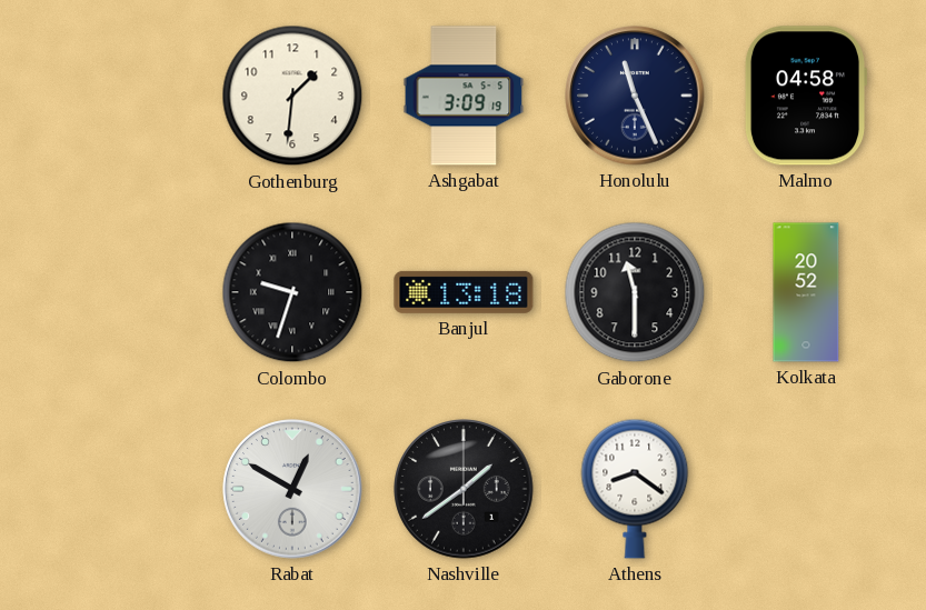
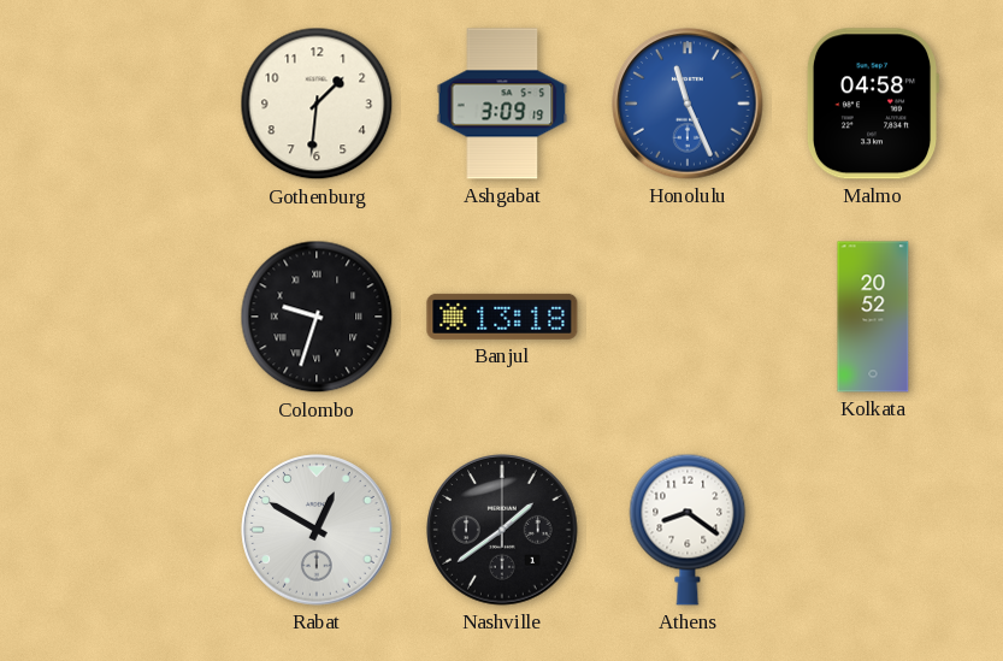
Honolulu dial: navy -> blue
Gaborone: 11:30 -> none
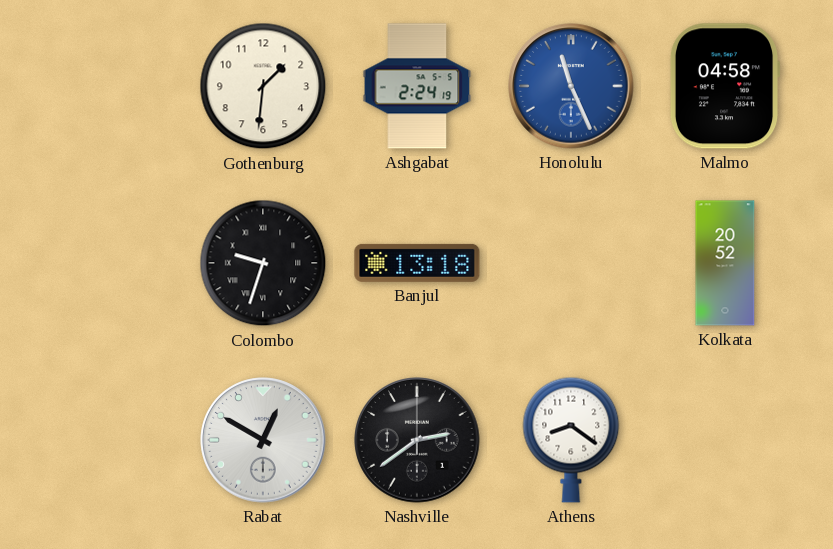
Ashgabat: 3:09 -> 2:24
Nashville: 1:39 -> 2:39
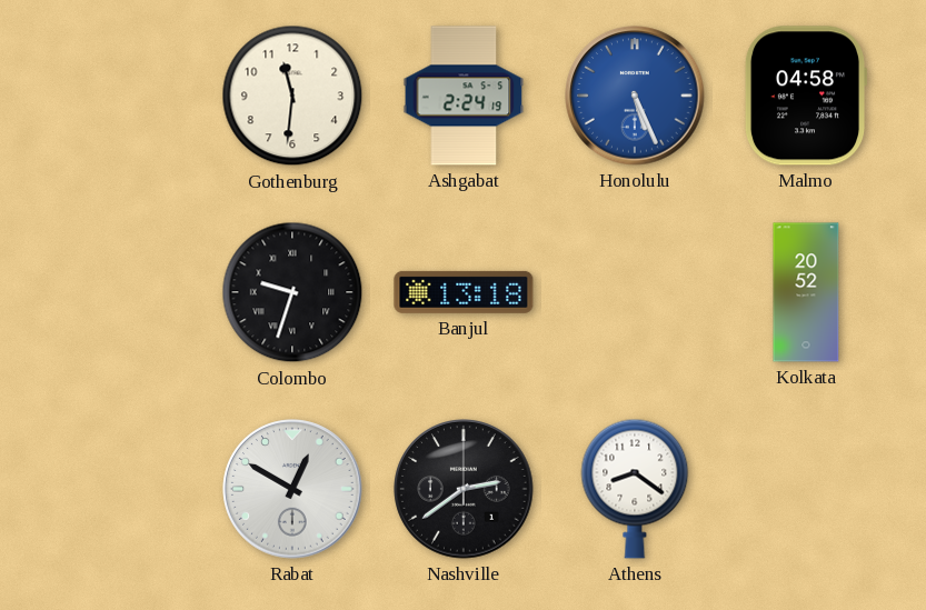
Gothenburg: 1:31 -> 11:31
Honolulu: 11:26 -> 5:26
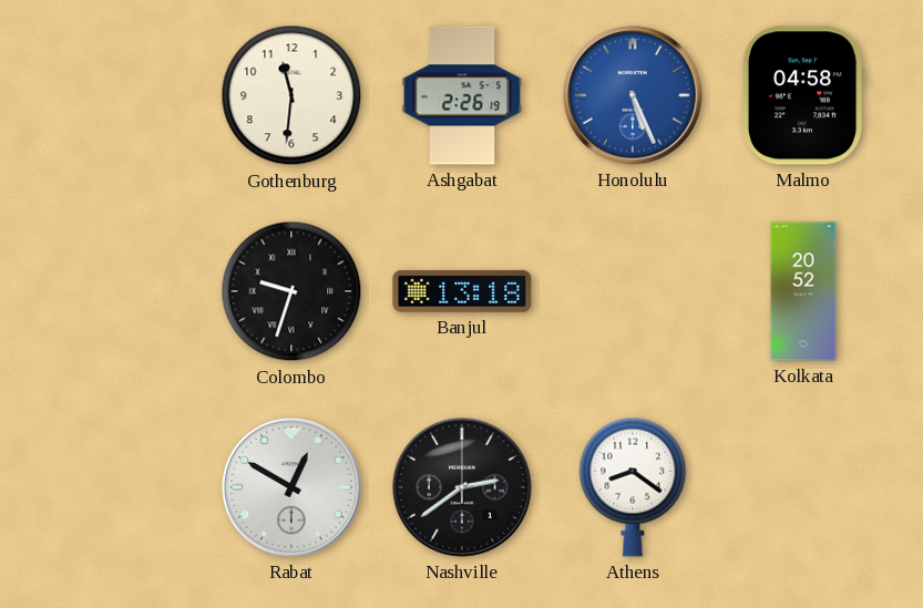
Ashgabat: 2:24 -> 2:26
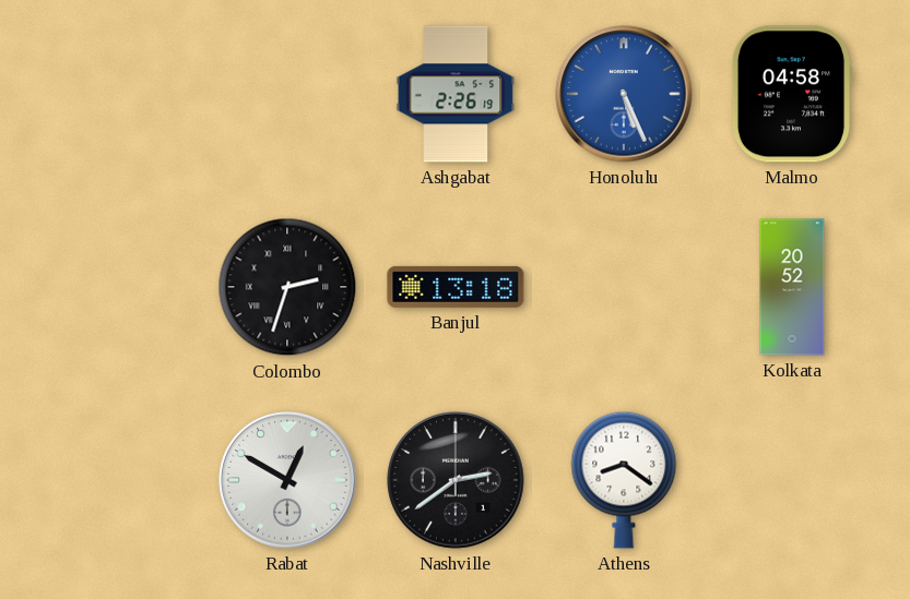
Gothenburg: 11:31 -> none
Colombo: 9:33 -> 2:33
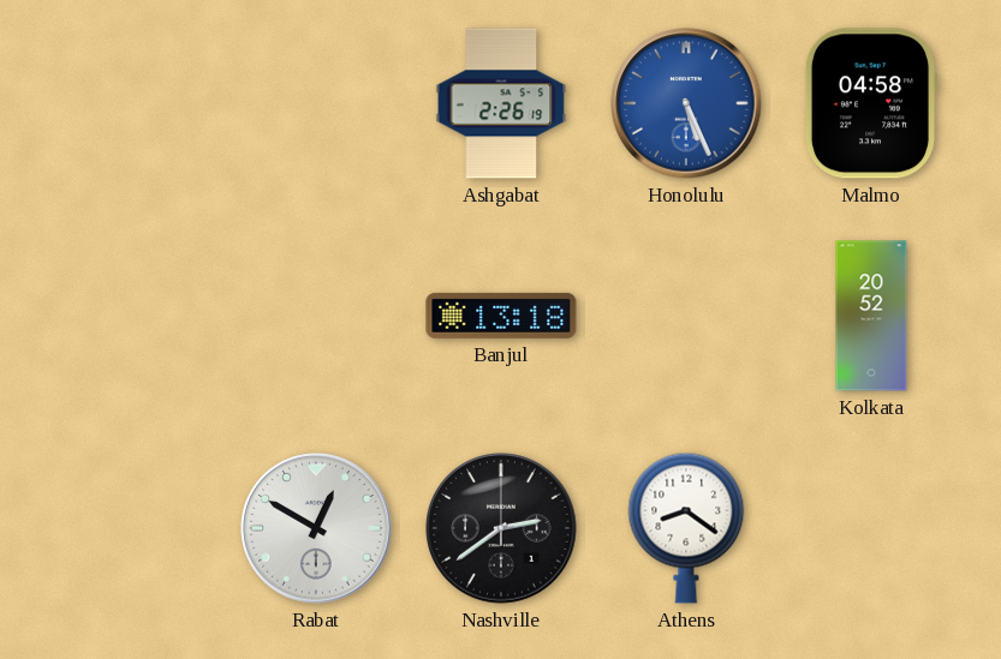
Colombo: 2:33 -> none
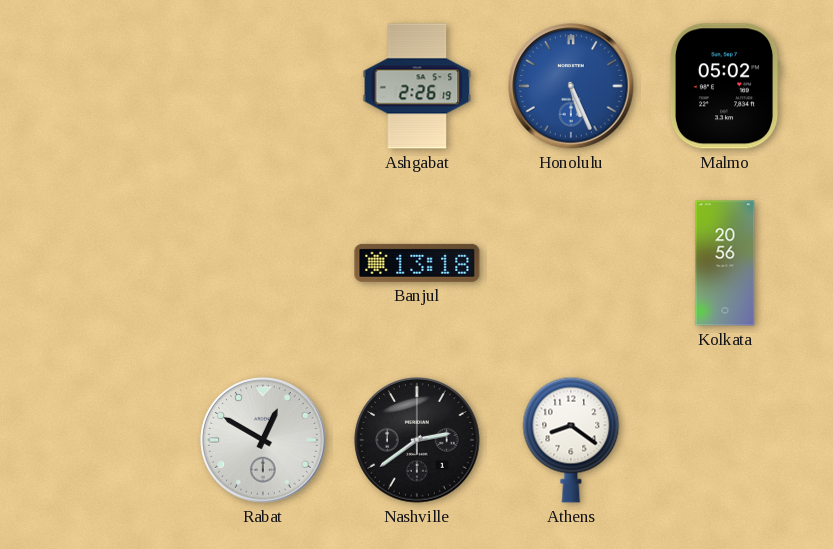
Malmo: 04:58 -> 05:02
Kolkata: 20:52 -> 20:56
